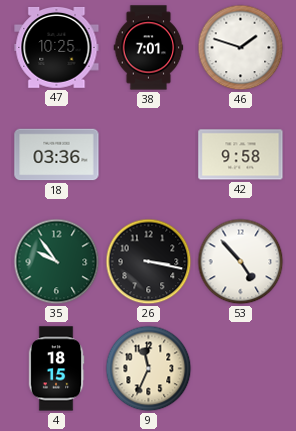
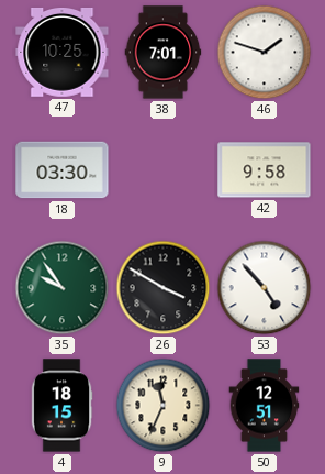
18: 03:36 -> 03:30
26: 3:17 -> 3:50
50: none -> 12:51
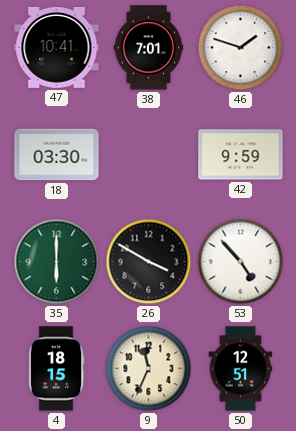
47: 10:25 -> 10:41
42: 9:58 -> 9:59
35: 9:54 -> 6:00
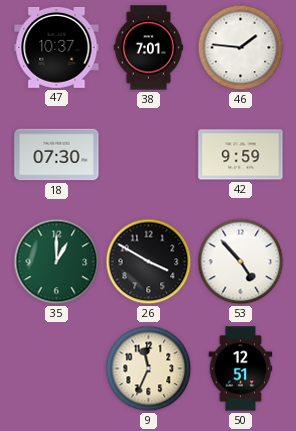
47: 10:41 -> 10:37
46: 1:48 -> 1:46
18: 03:30 -> 07:30
35: 6:00 -> 1:00
4: 18:15 -> none
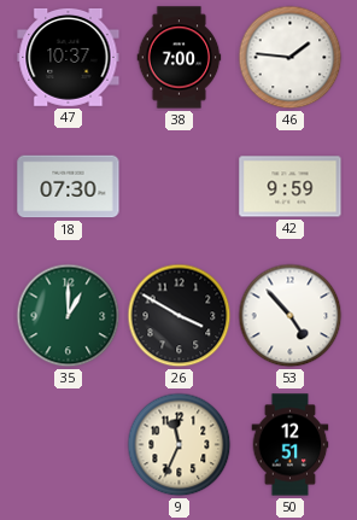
38: 7:01 -> 7:00
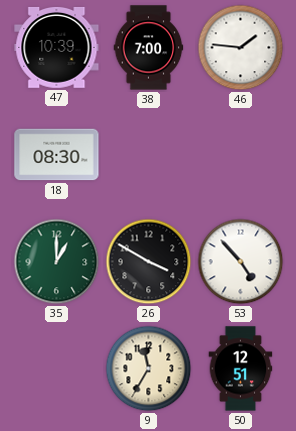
47: 10:37 -> 10:39
18: 07:30 -> 08:30
42: 9:59 -> none
9: 11:34 -> 11:35
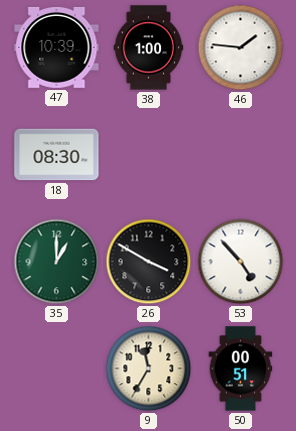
38: 7:00 -> 1:00
50: 12:51 -> 00:51
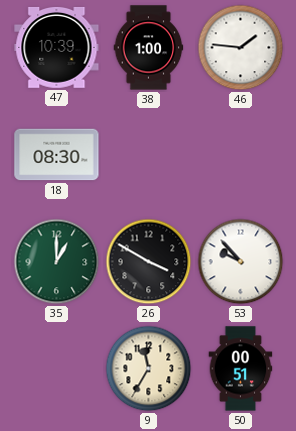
53: 4:53 -> 9:53
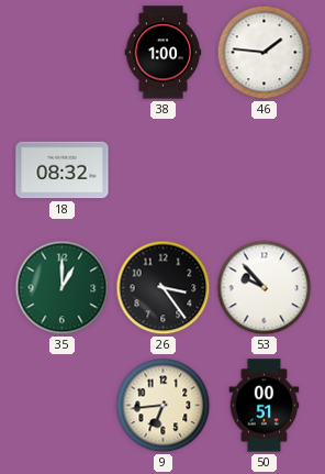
47: 10:39 -> none
18: 08:30 -> 08:32
26: 3:50 -> 3:24
9: 11:35 -> 6:44
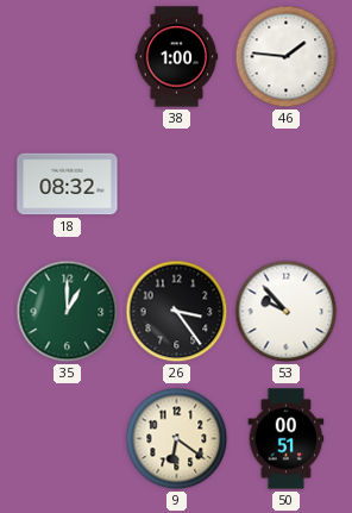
9: 6:44 -> 6:21
